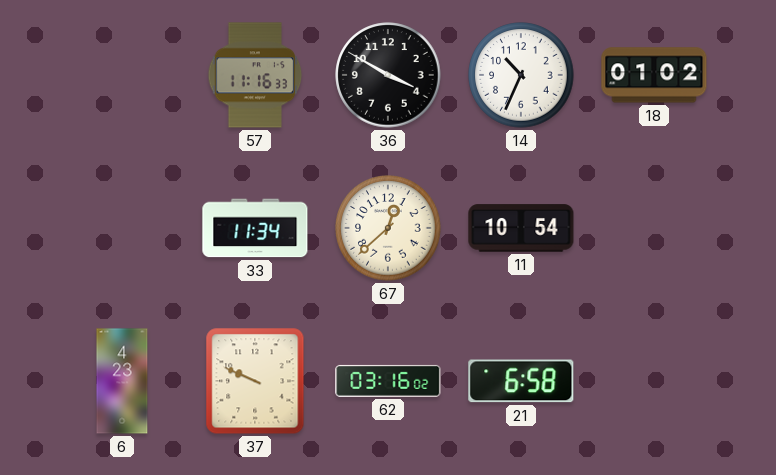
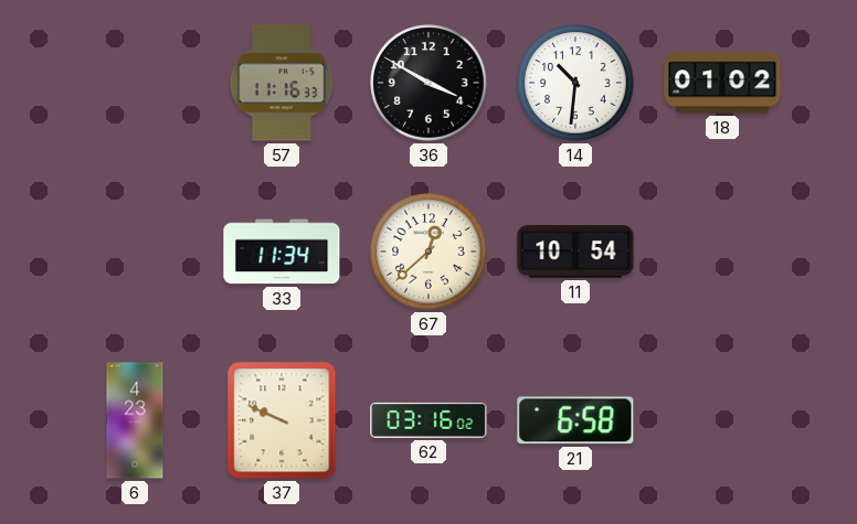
14: 10:34 -> 10:31
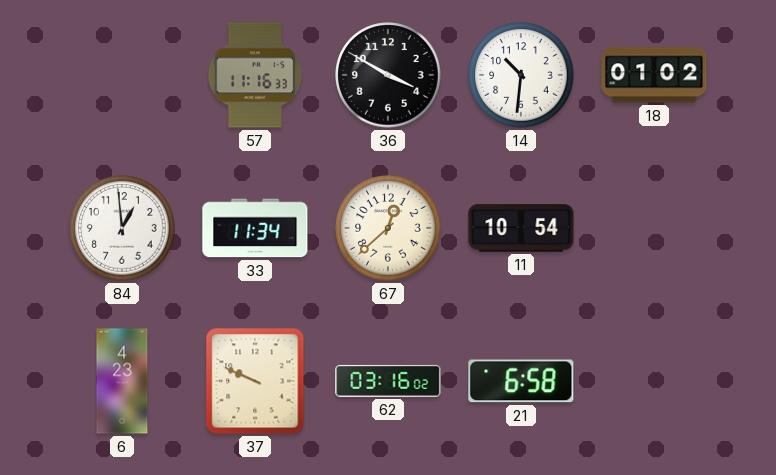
84: none -> 12:59
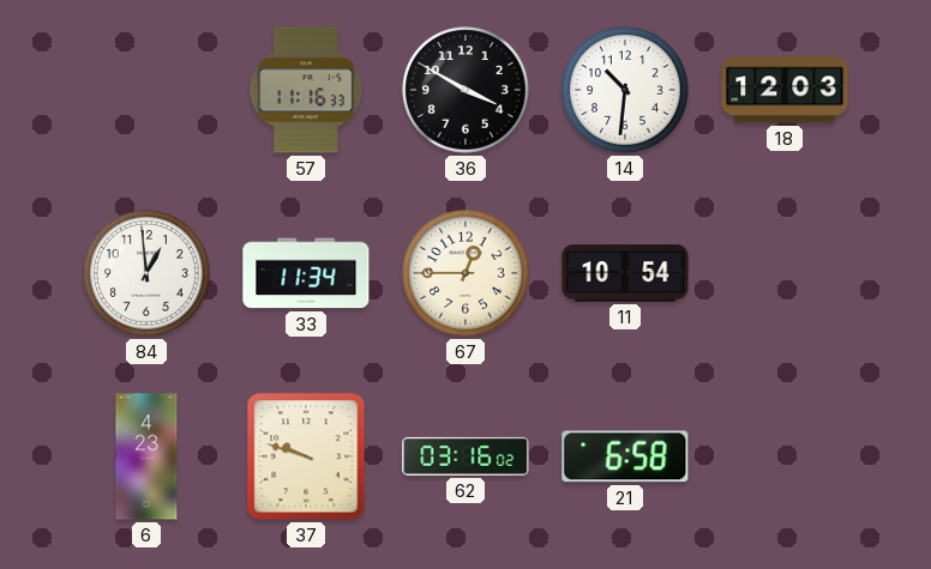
18: 01:02 -> 12:03
67: 12:38 -> 12:45
37: 9:49 -> 9:48
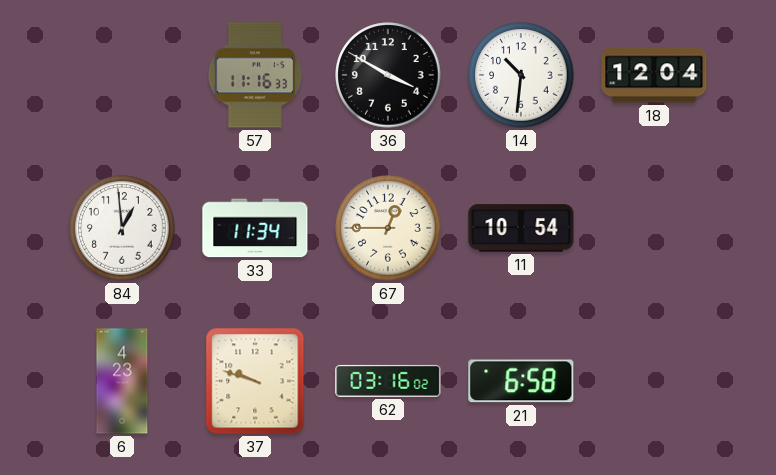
18: 12:03 -> 12:04
